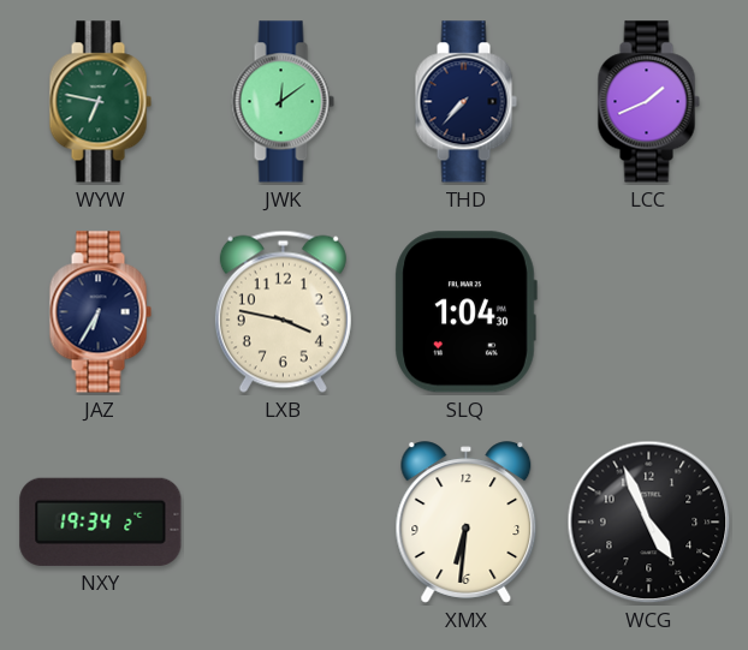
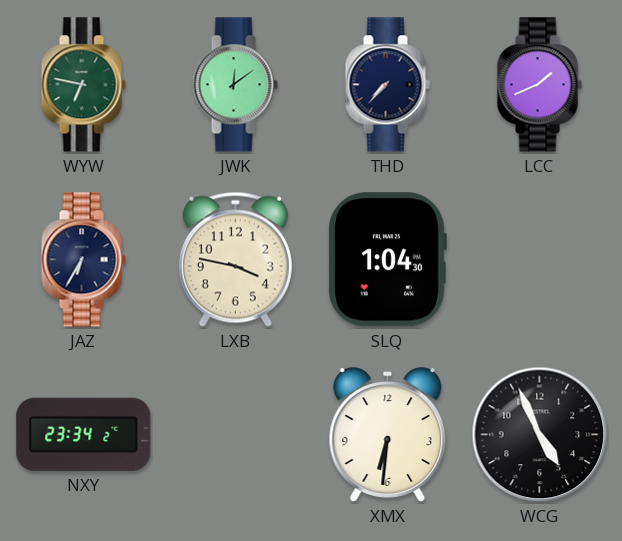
NXY: 19:34 -> 23:34
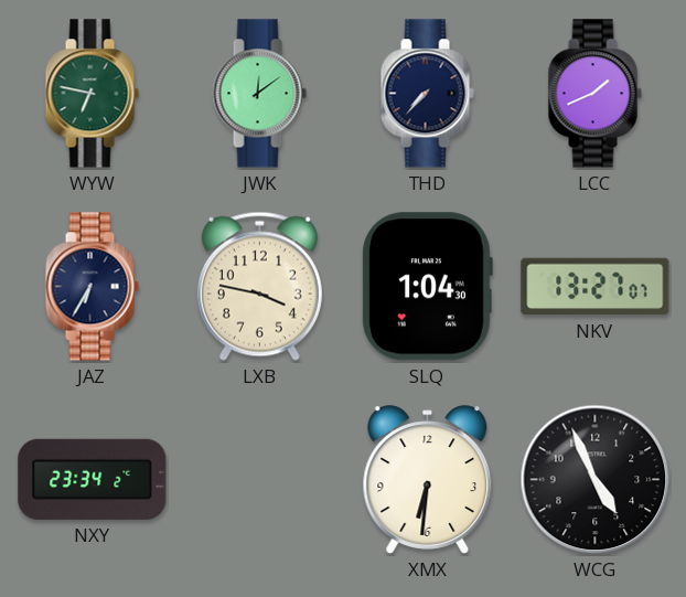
NKV: none -> 13:27
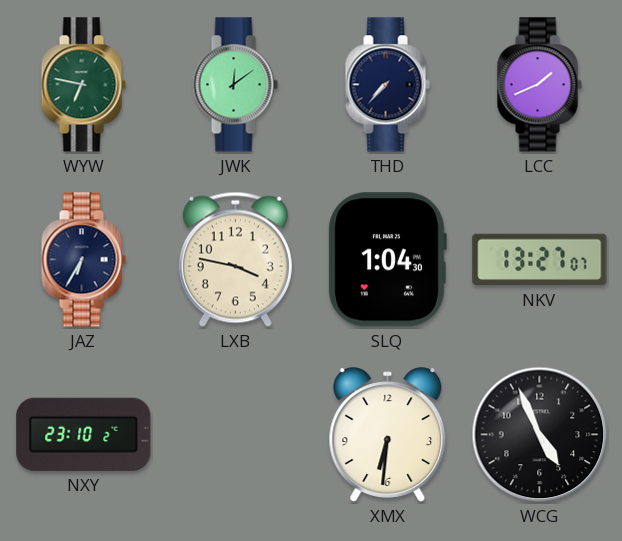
NXY: 23:34 -> 23:10
